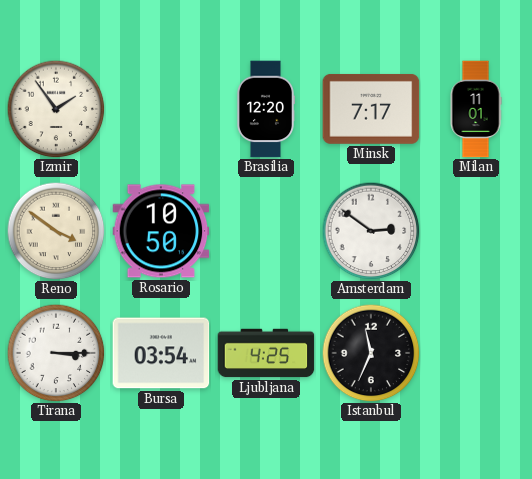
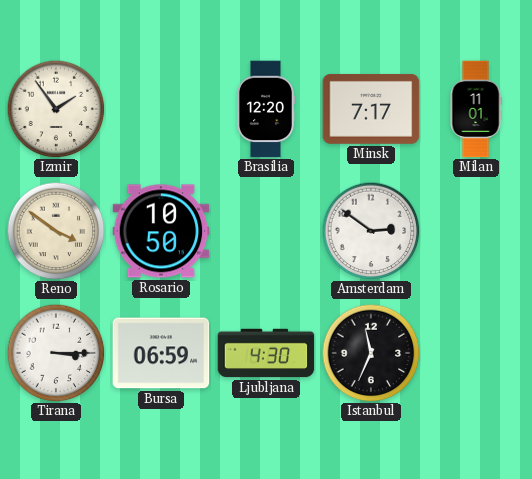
Bursa: 03:54 -> 06:59
Ljubljana: 4:25 -> 4:30
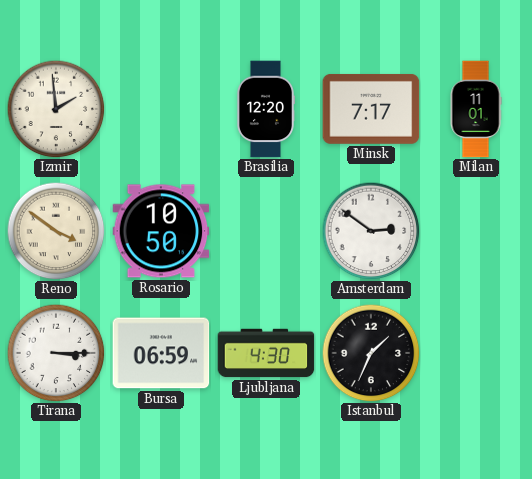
Izmir: 1:54 -> 1:59
Istanbul: 11:34 -> 1:34
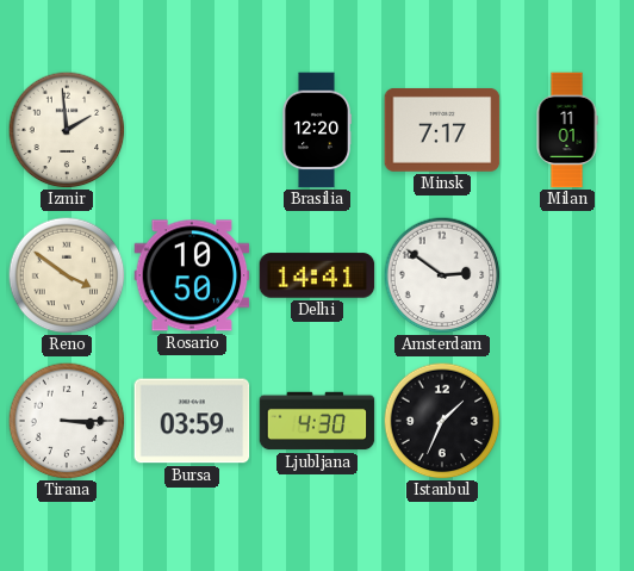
Delhi: none -> 14:41
Bursa: 06:59 -> 03:59
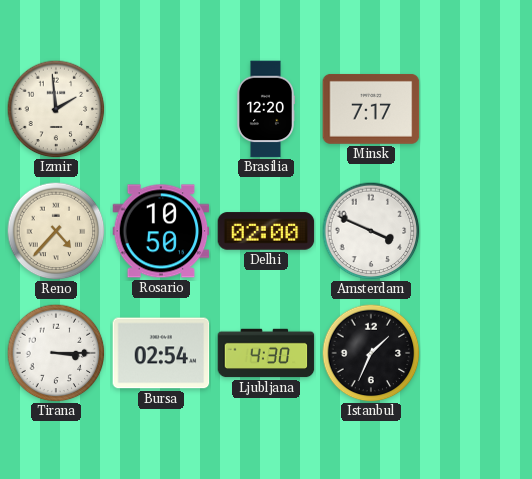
Milan: 11:01 -> none
Reno: 3:51 -> 4:37
Delhi: 14:41 -> 02:00
Amsterdam: 2:51 -> 3:49
Bursa: 03:59 -> 02:54
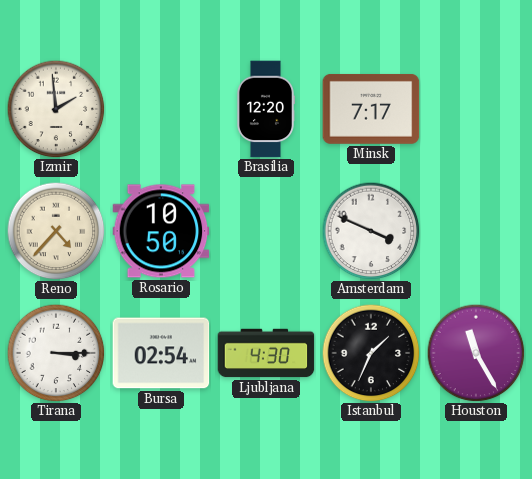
Delhi: 02:00 -> none
Houston: none -> 11:25
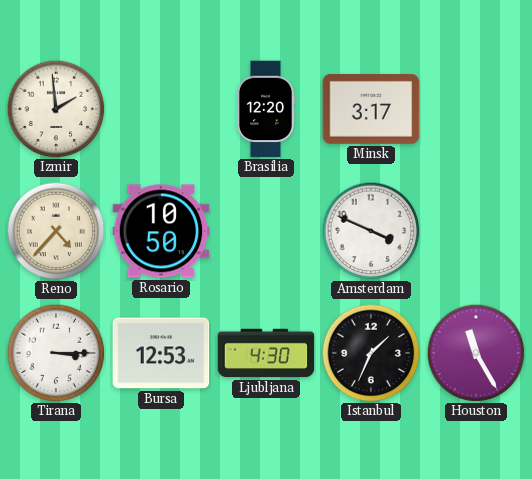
Minsk: 7:17 -> 3:17
Bursa: 02:54 -> 12:53
